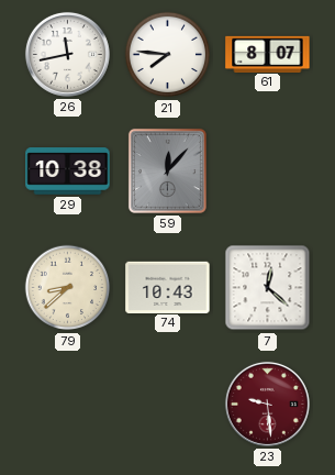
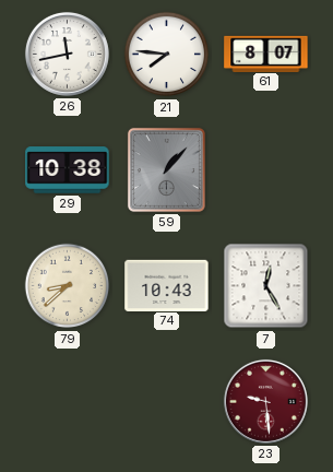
59: 12:07 -> 1:07
7: 12:22 -> 12:25
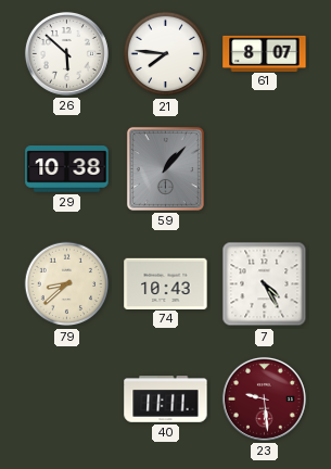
26: 11:43 -> 5:52
7: 12:25 -> 4:25
40: none -> 11:11
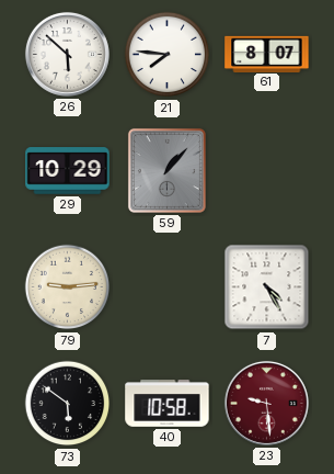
29: 10:38 -> 10:29
79: 8:38 -> 9:14
74: 10:43 -> none
73: none -> 5:51
40: 11:11 -> 10:58
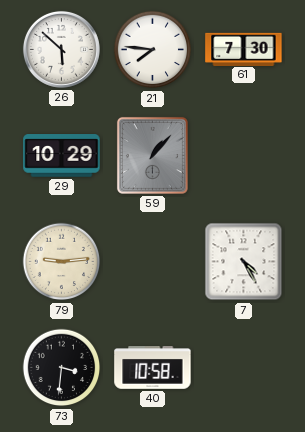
61: 8:07 -> 7:30
73: 5:51 -> 3:31
23: 9:29 -> none
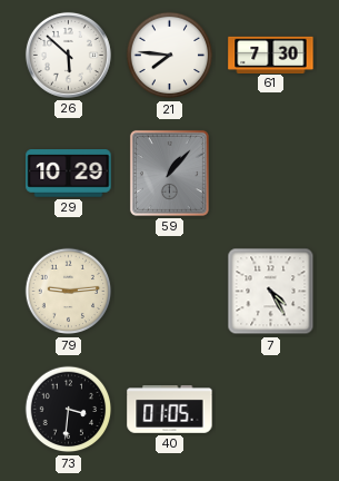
40: 10:58 -> 01:05
